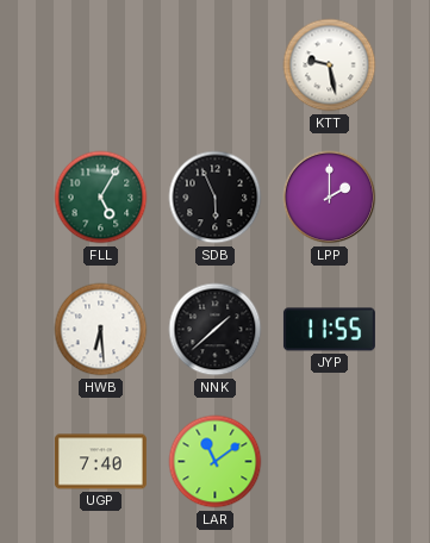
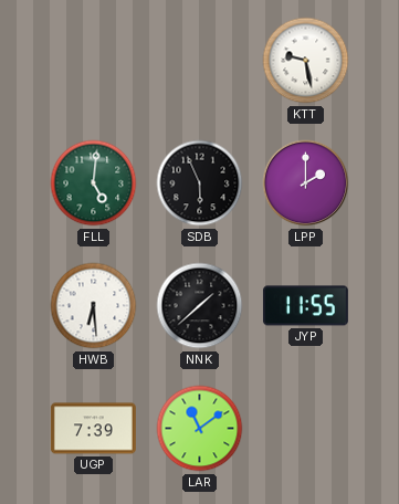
FLL: 5:05 -> 5:01
UGP: 7:40 -> 7:39
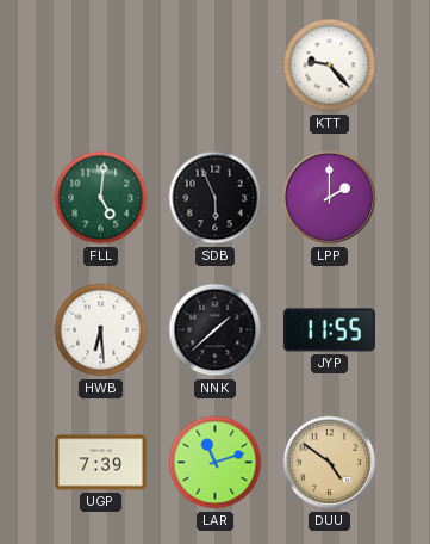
KTT: 9:28 -> 9:23
LAR: 11:09 -> 11:12
DUU: none -> 4:51
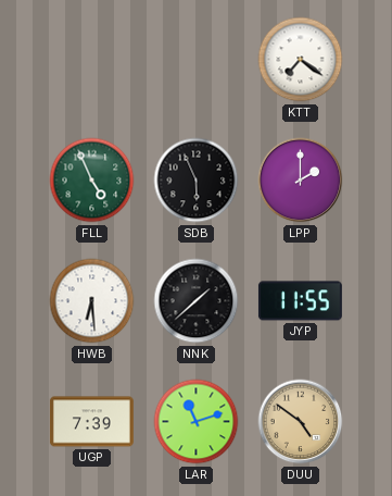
KTT: 9:23 -> 7:21
FLL: 5:01 -> 4:56
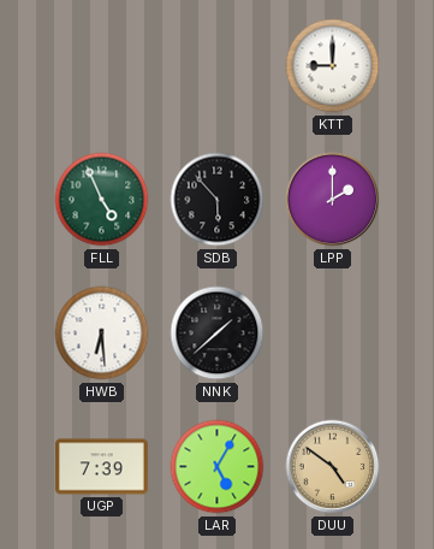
KTT: 7:21 -> 9:00
SDB: 5:56 -> 5:53
JYP: 11:55 -> none
LAR: 11:12 -> 5:05
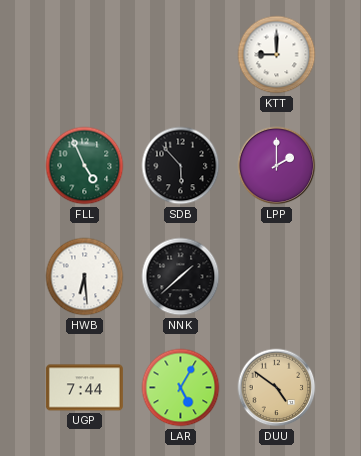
UGP: 7:39 -> 7:44
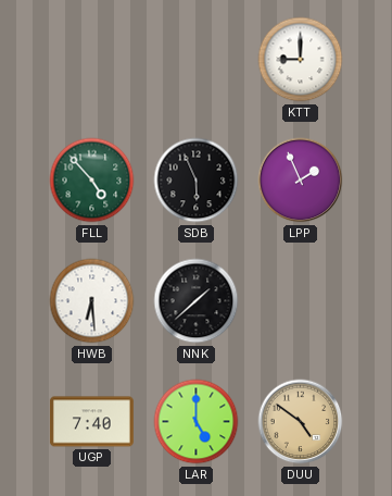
FLL: 4:56 -> 4:53
SDB: 5:53 -> 5:56
LPP: 2:00 -> 1:56
UGP: 7:44 -> 7:40
LAR: 5:05 -> 5:00
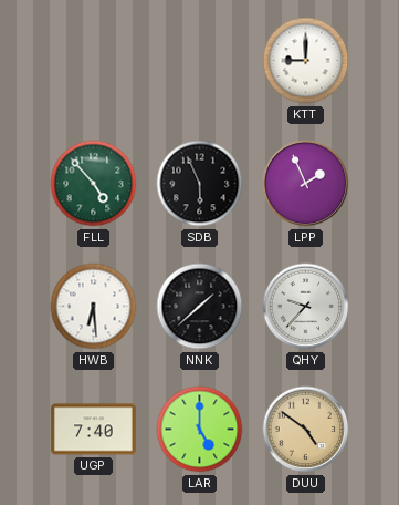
QHY: none -> 9:37
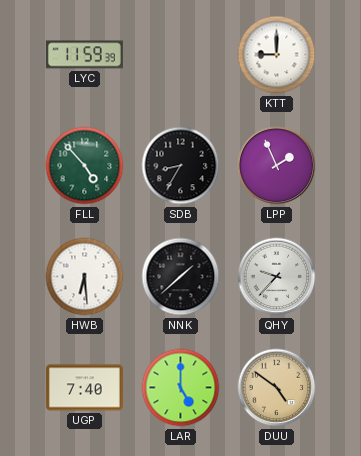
LYC: none -> 11:59
SDB: 5:56 -> 8:35
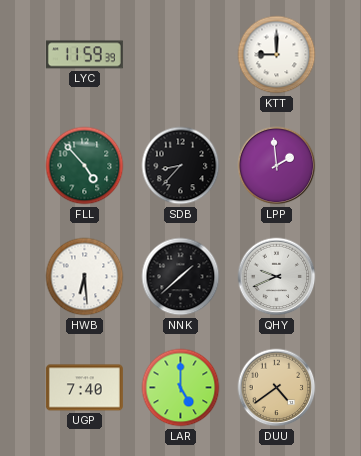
SDB: 8:35 -> 8:37
LPP: 1:56 -> 1:59
QHY: 9:37 -> 9:41
DUU: 4:51 -> 4:39
